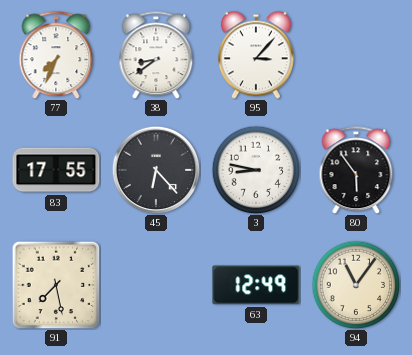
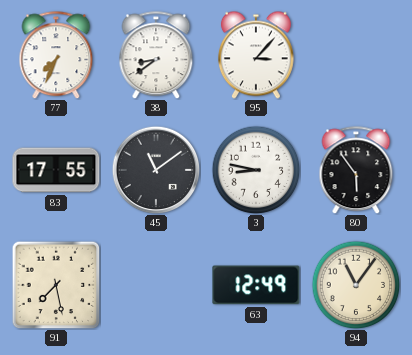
45: 6:23 -> 11:09
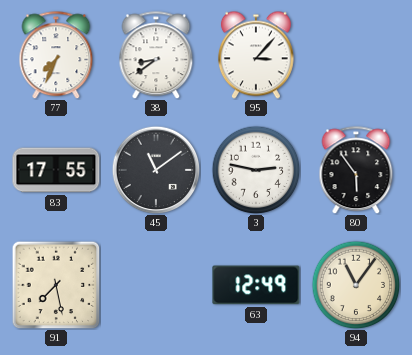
3: 8:47 -> 2:47
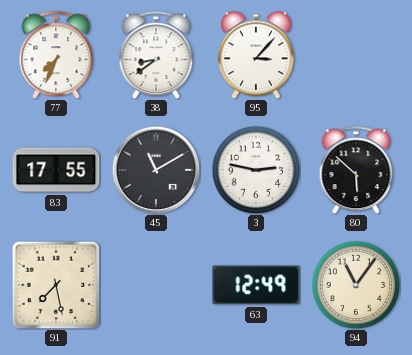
45: 11:09 -> 11:10
80: 5:54 -> 5:52
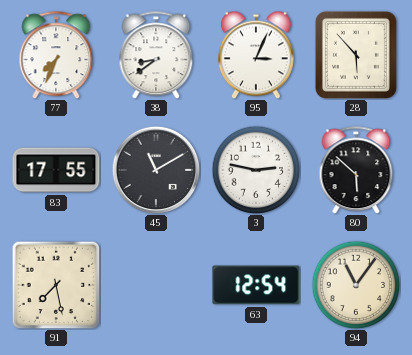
95: 3:07 -> 3:04
28: none -> 5:53
63: 12:49 -> 12:54
